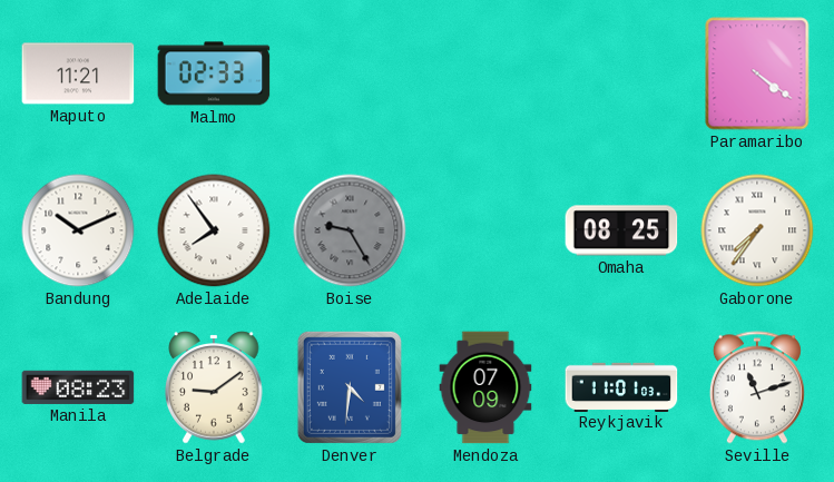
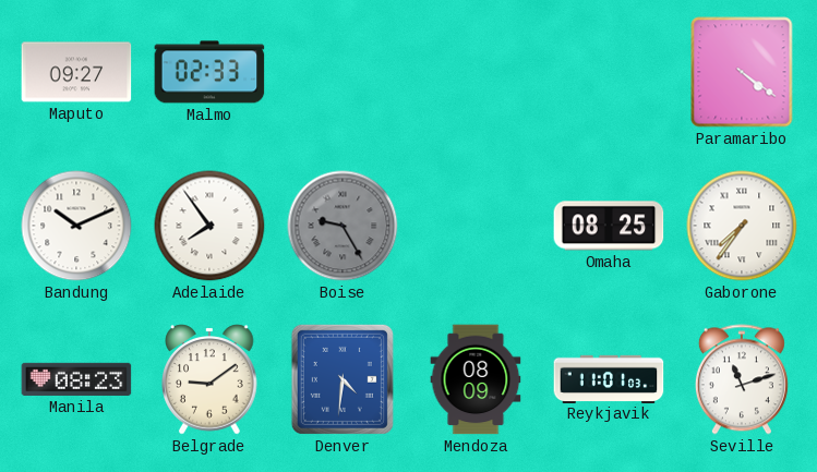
Maputo: 11:21 -> 09:27
Mendoza: 07:09 -> 08:09
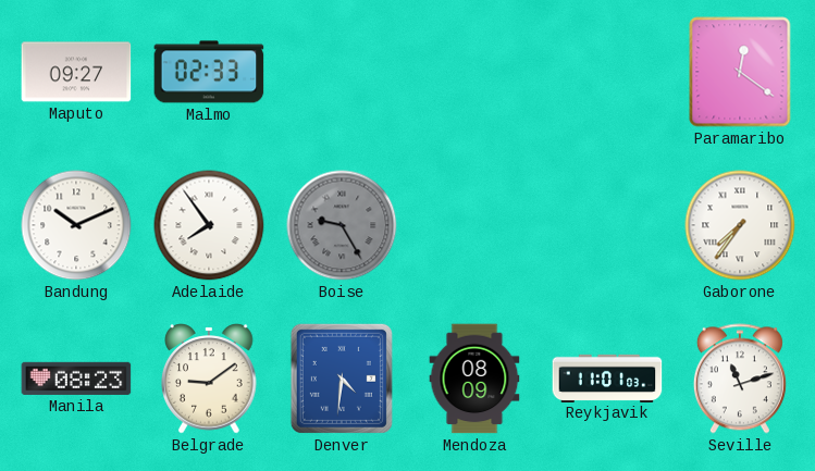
Paramaribo: 4:21 -> 12:21
Omaha: 08:25 -> none
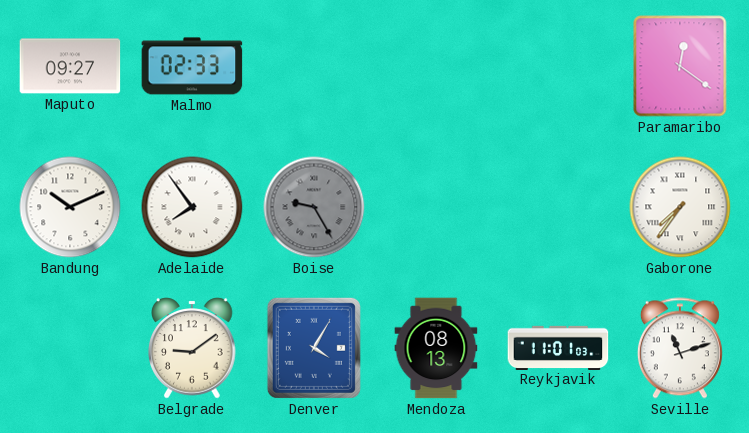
Manila: 08:23 -> none
Denver: 4:31 -> 4:05
Mendoza: 08:09 -> 08:13
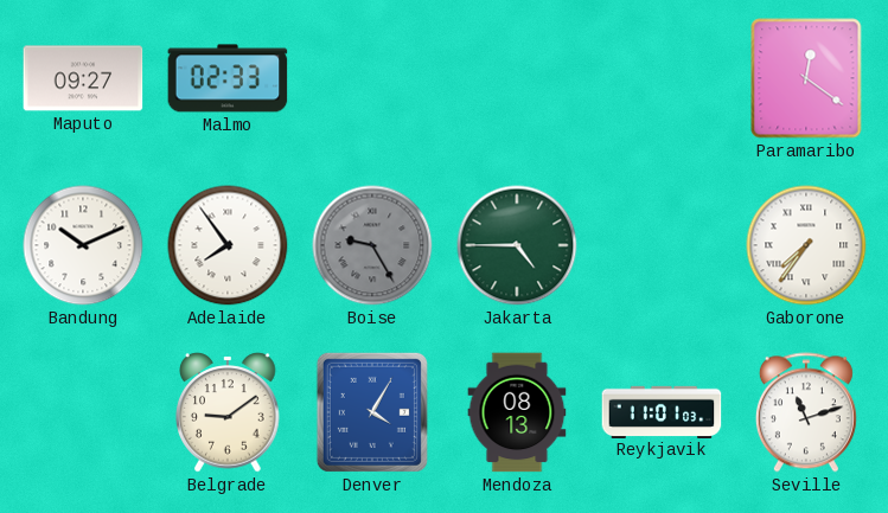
Jakarta: none -> 4:45
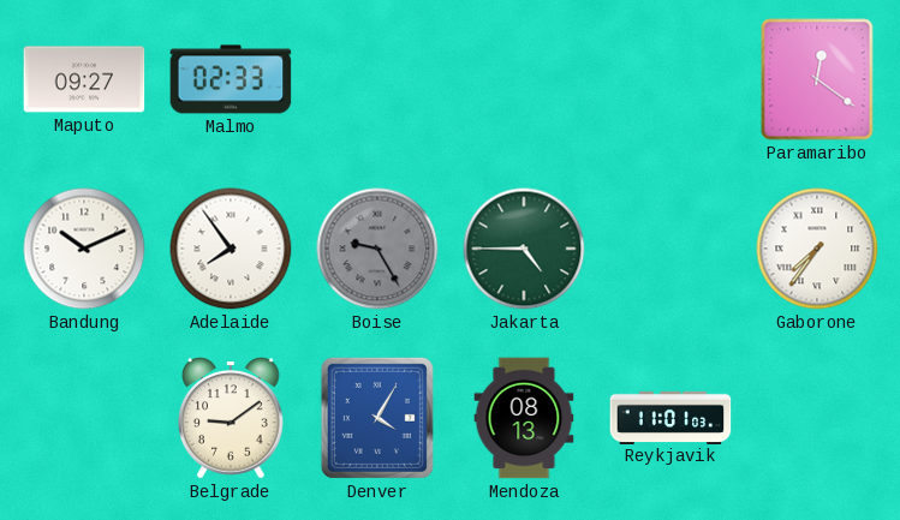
Seville: 11:12 -> none
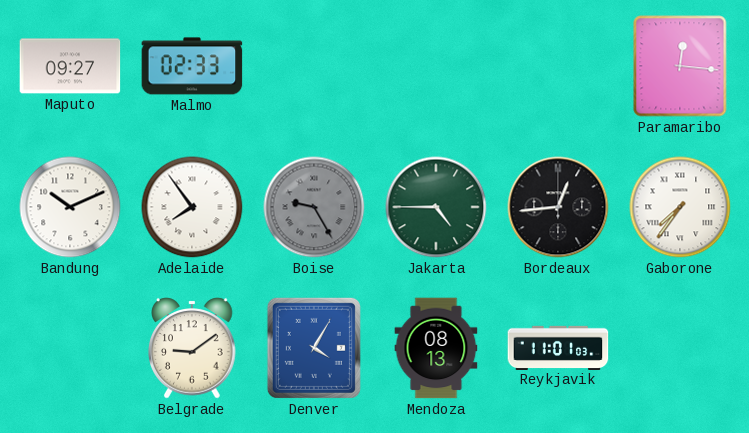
Paramaribo: 12:21 -> 12:16
Bordeaux: none -> 12:44
